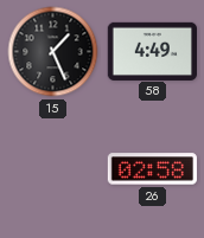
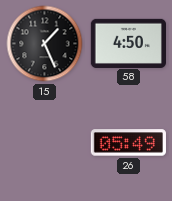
58: 4:49 -> 4:50
26: 02:58 -> 05:49
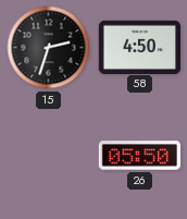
15: 1:26 -> 2:33
26: 05:49 -> 05:50
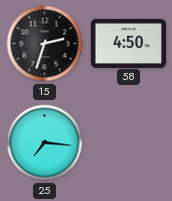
25: none -> 7:16
26: 05:50 -> none
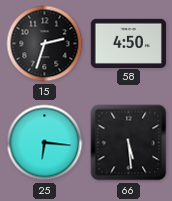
25: 7:16 -> 6:16
66: none -> 5:29
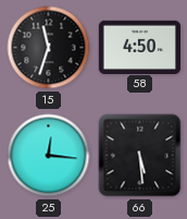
15: 2:33 -> 11:33
25: 6:16 -> 12:16
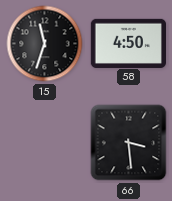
25: 12:16 -> none
66: 5:29 -> 3:29
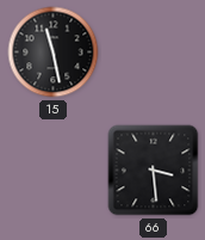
15: 11:33 -> 11:28
58: 4:50 -> none
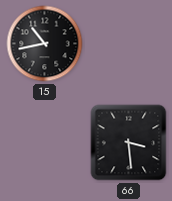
15: 11:28 -> 10:43
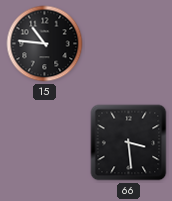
15: 10:43 -> 10:46
